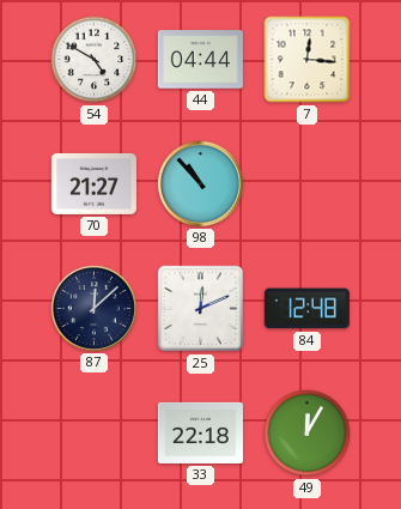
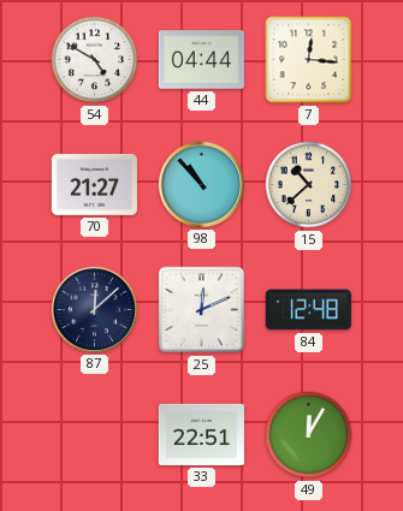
15: none -> 10:38
33: 22:18 -> 22:51
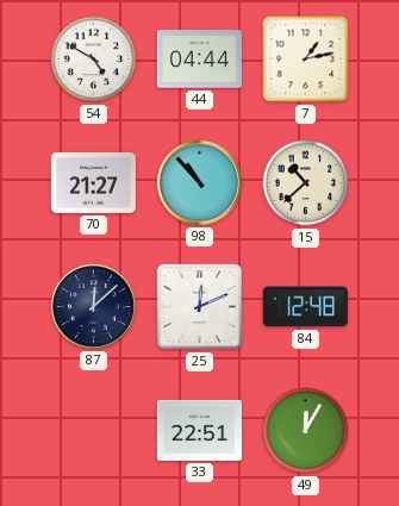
7: 12:16 -> 1:13
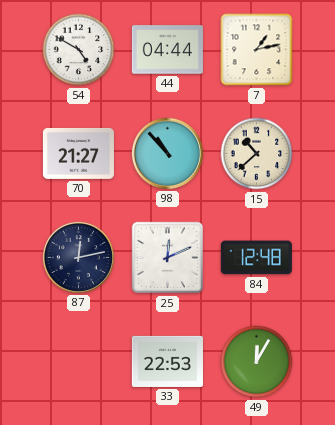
87: 12:08 -> 12:13
33: 22:51 -> 22:53
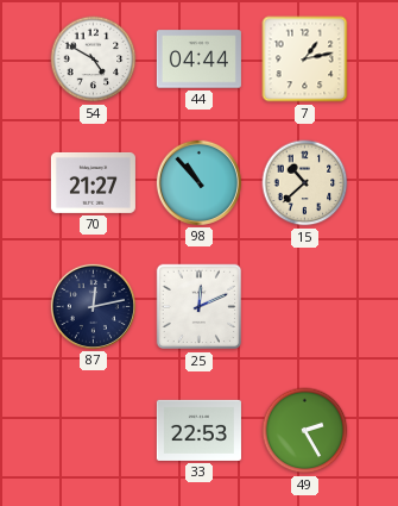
84: 12:48 -> none
49: 12:05 -> 2:25
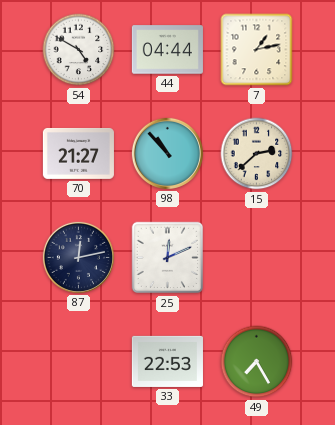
15: 10:38 -> 2:38
49: 2:25 -> 7:25
